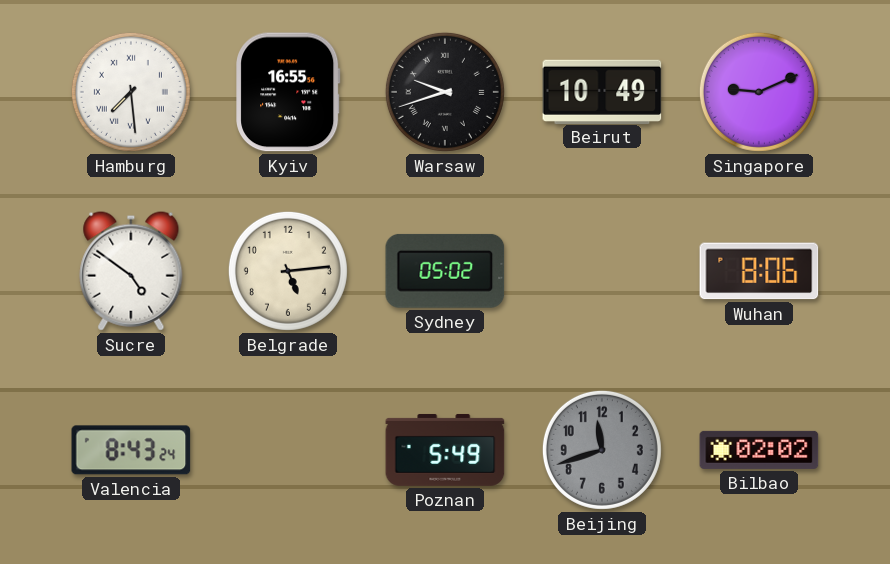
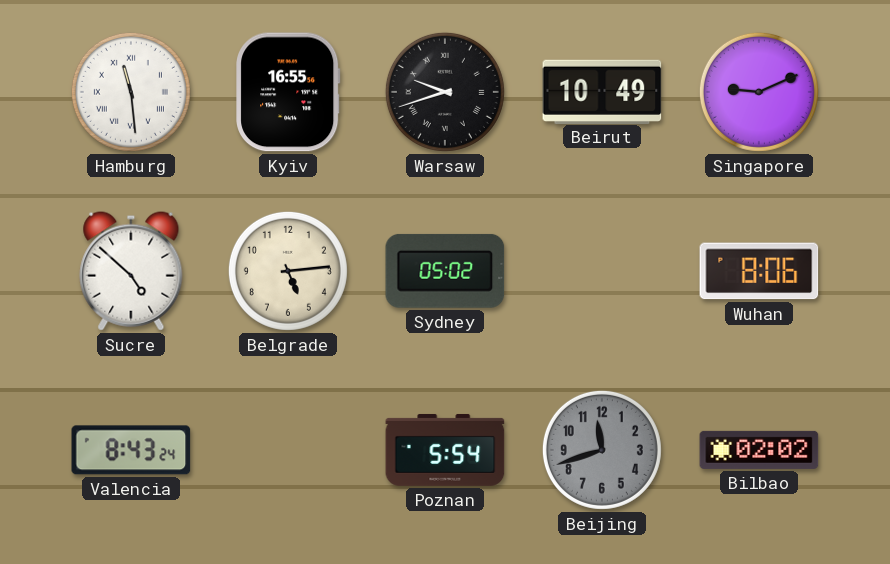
Hamburg: 7:29 -> 11:29
Sucre: 4:51 -> 4:52
Poznan: 5:49 -> 5:54
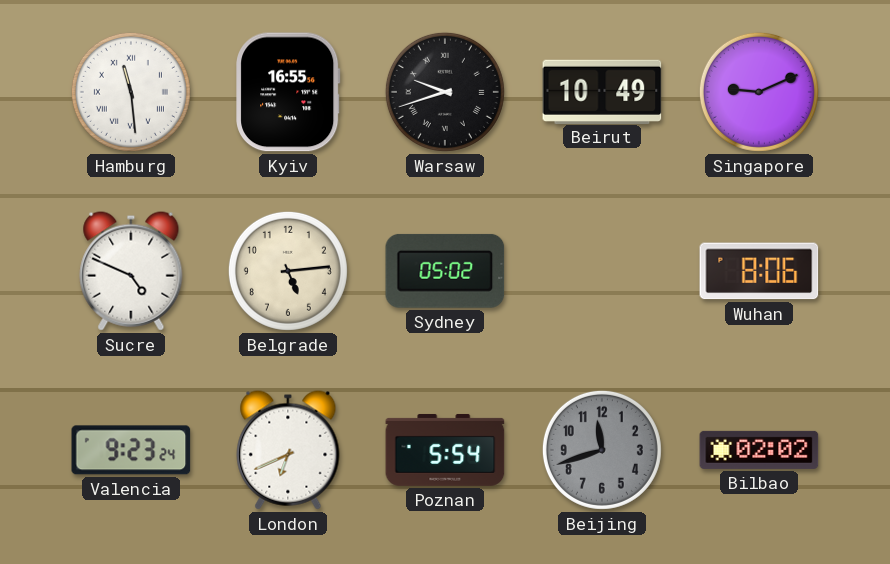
Sucre: 4:52 -> 4:49
Valencia: 8:43 -> 9:23
London: none -> 6:41
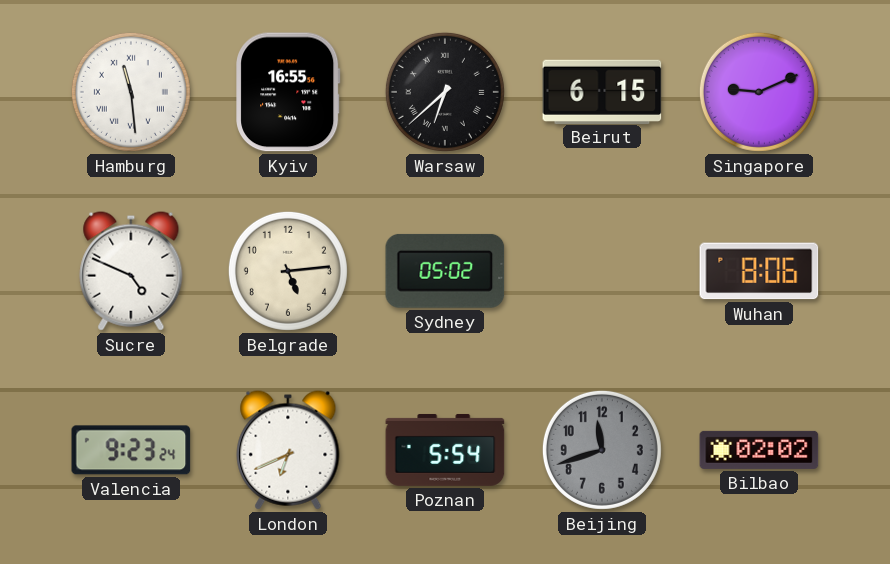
Warsaw: 9:42 -> 6:38
Beirut: 10:49 -> 6:15
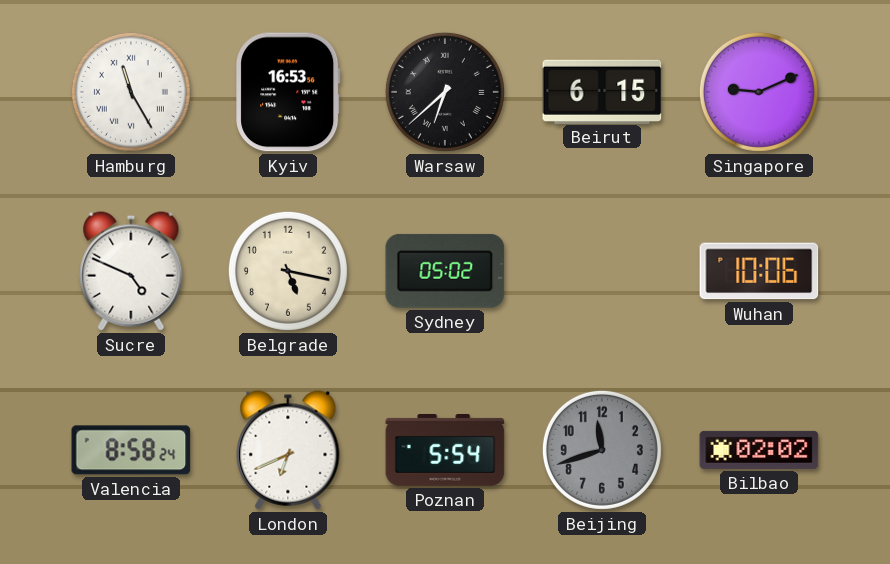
Hamburg: 11:29 -> 11:25
Kyiv: 16:55 -> 16:53
Belgrade: 5:14 -> 5:17
Wuhan: 8:06 -> 10:06
Valencia: 9:23 -> 8:58
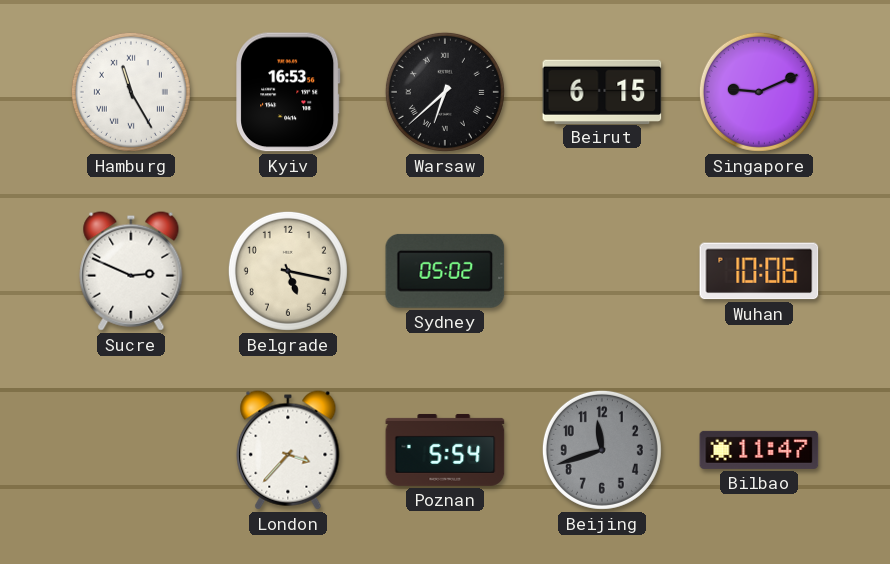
Sucre: 4:49 -> 2:49
Valencia: 8:58 -> none
London: 6:41 -> 3:37
Bilbao: 02:02 -> 11:47
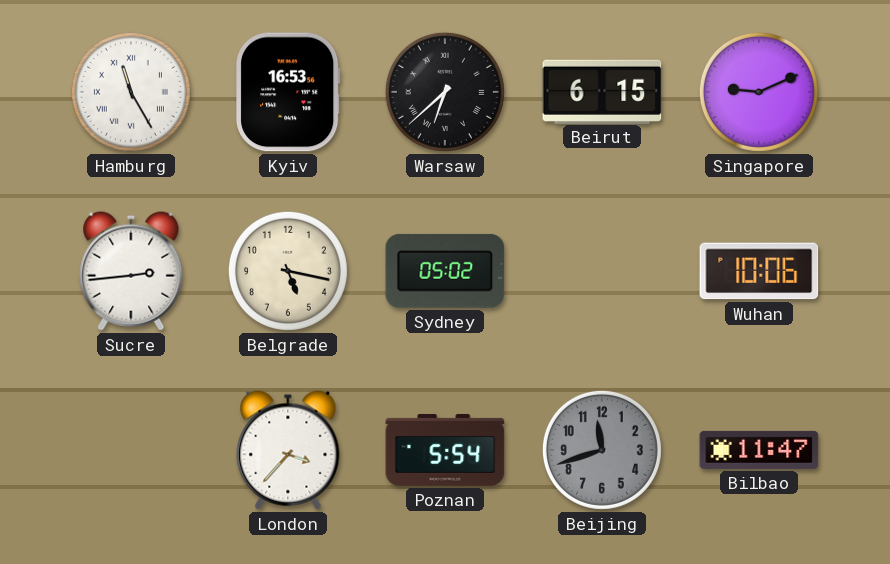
Sucre: 2:49 -> 2:44
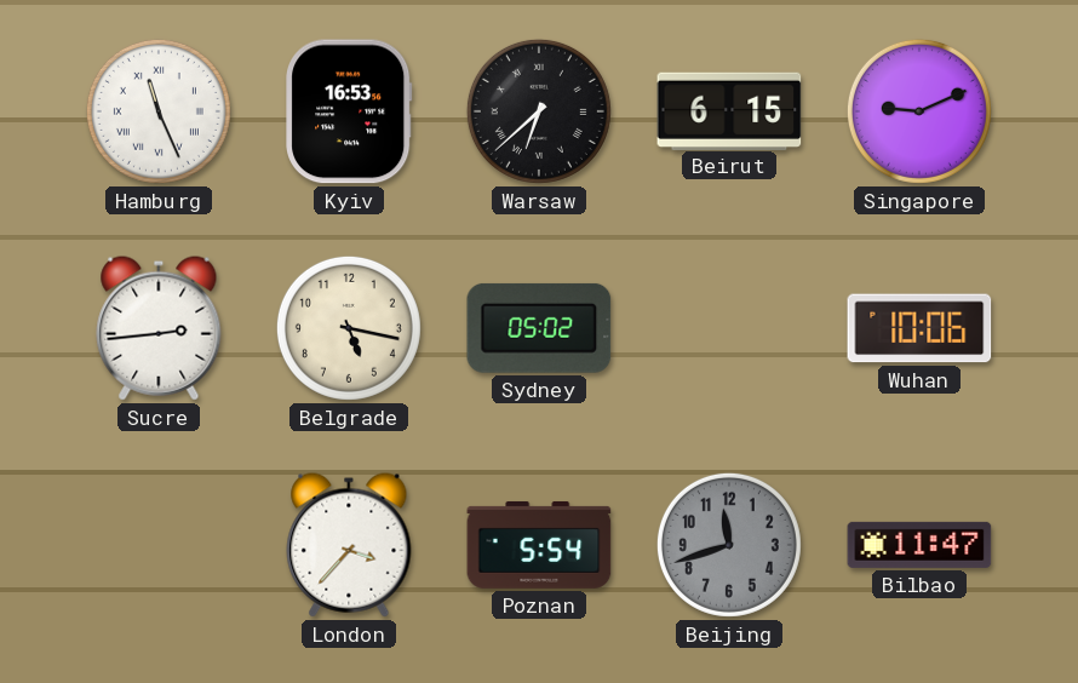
Hamburg: 11:25 -> 11:26
